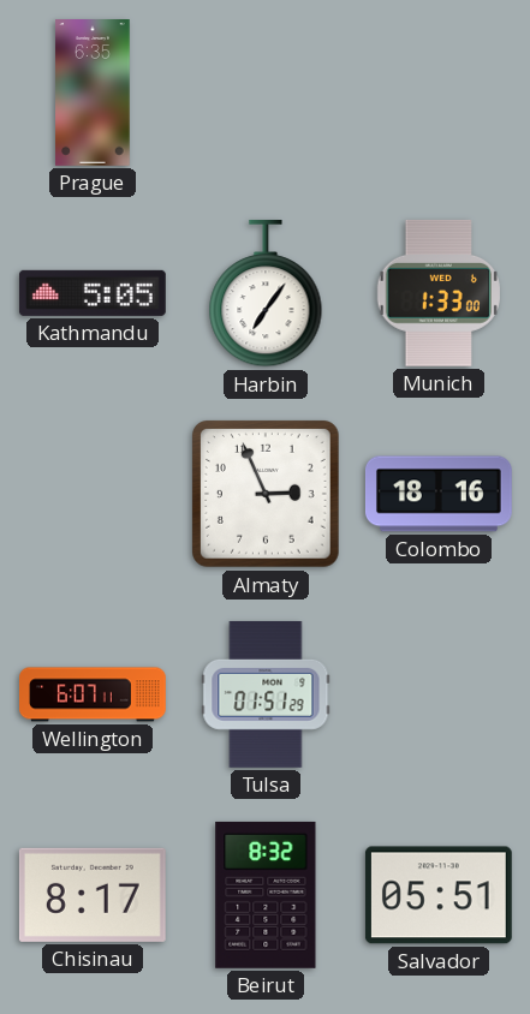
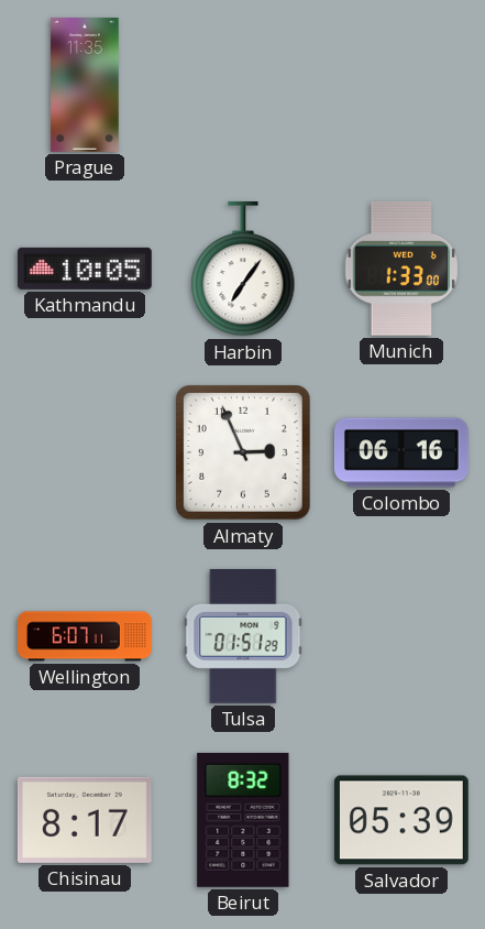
Prague: 6:35 -> 11:35
Kathmandu: 5:05 -> 10:05
Colombo: 18:16 -> 06:16
Salvador: 05:51 -> 05:39
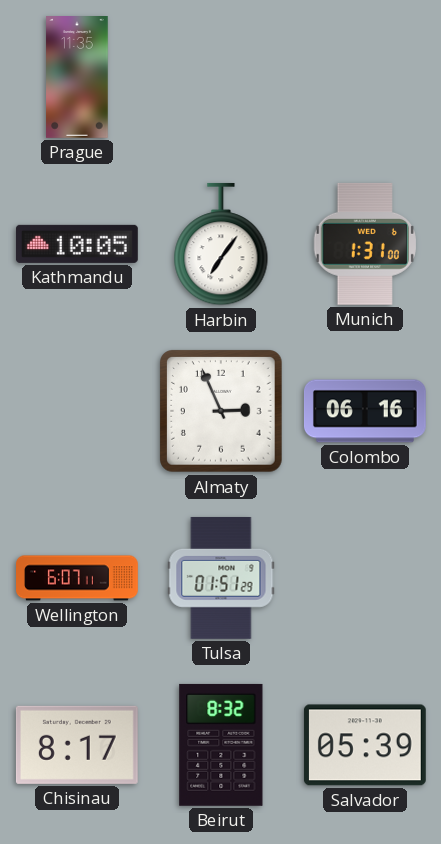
Munich: 1:33 -> 1:31
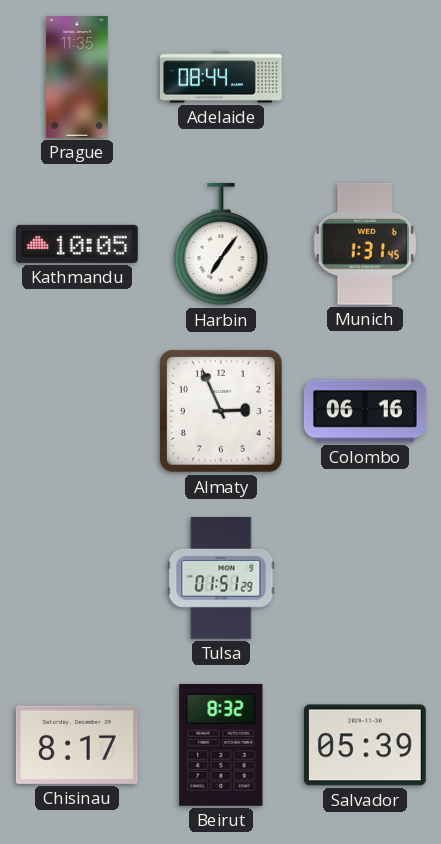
Adelaide: none -> 08:44
Munich: 1:31:00 -> 1:31:45
Wellington: 6:07 -> none
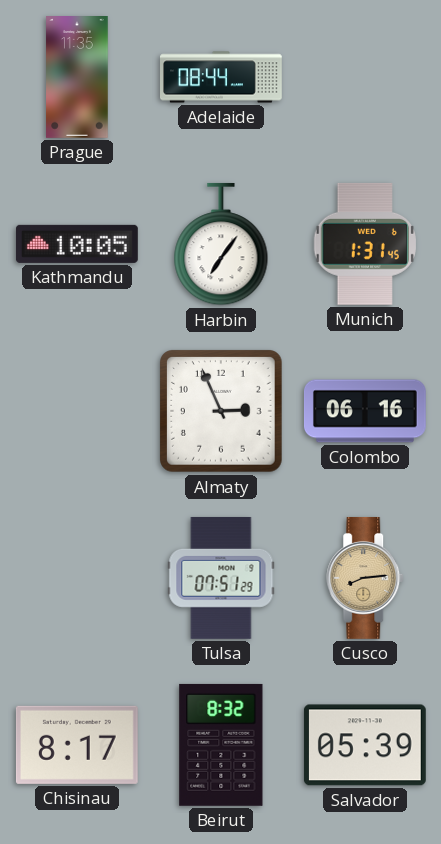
Tulsa: 01:51 -> 07:51
Cusco: none -> 8:14
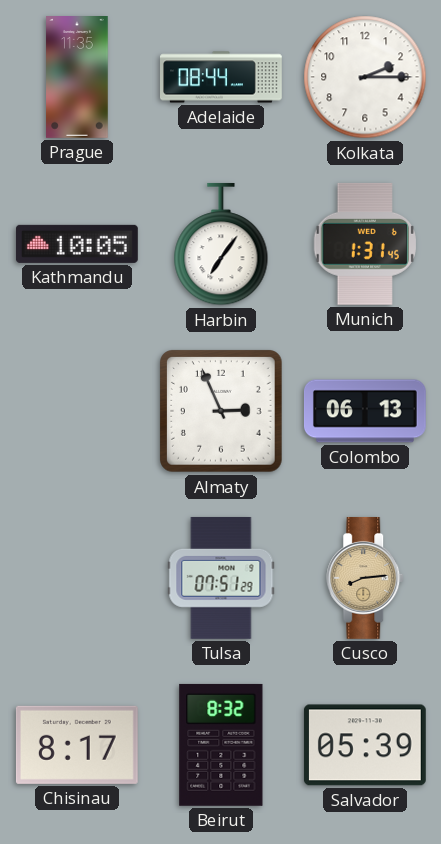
Kolkata: none -> 2:15
Colombo: 06:16 -> 06:13
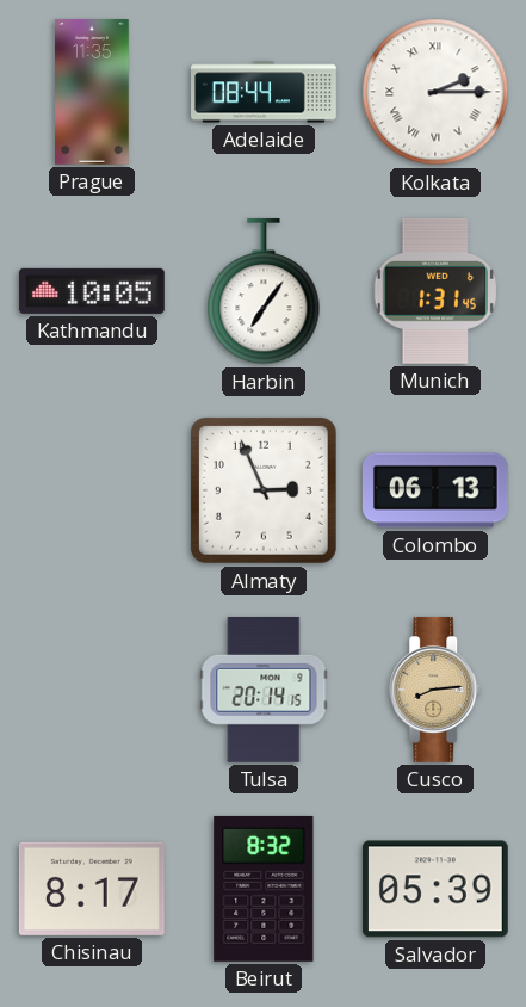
Kolkata numerals: Arabic -> Roman
Tulsa: 07:51 -> 20:14
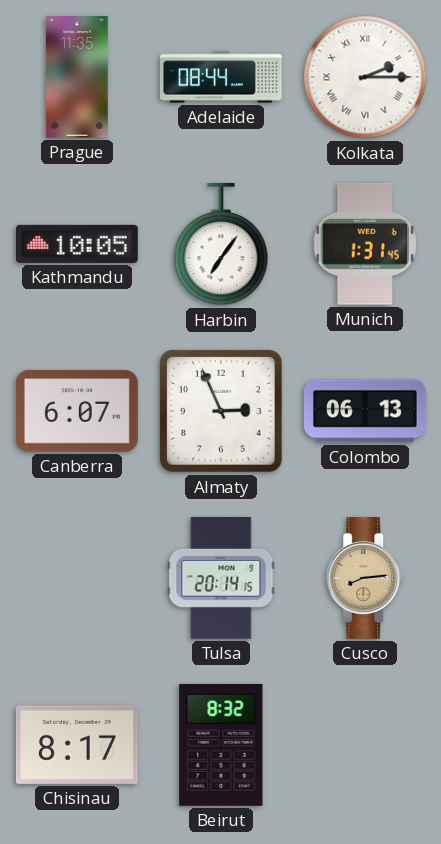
Canberra: none -> 6:07
Salvador: 05:39 -> none
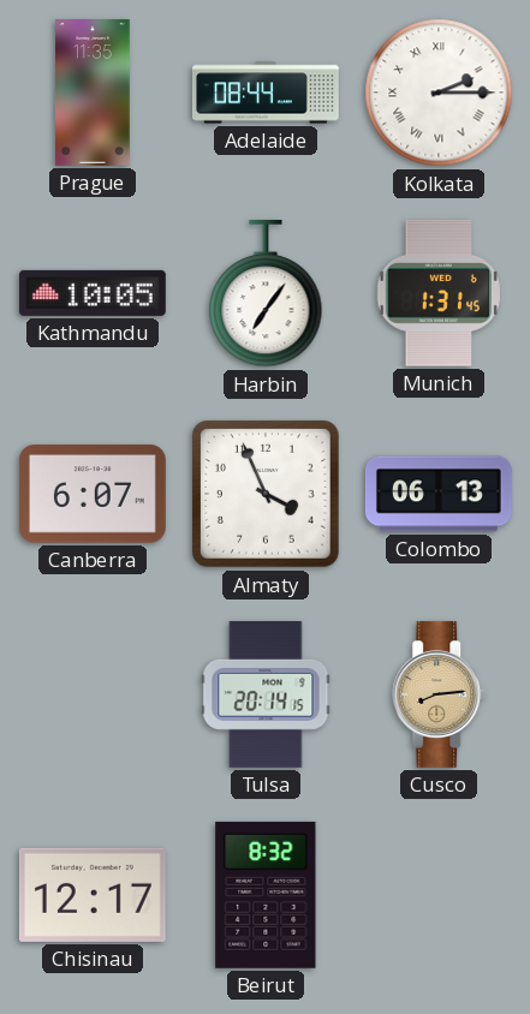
Almaty: 2:56 -> 3:56
Chisinau: 8:17 -> 12:17
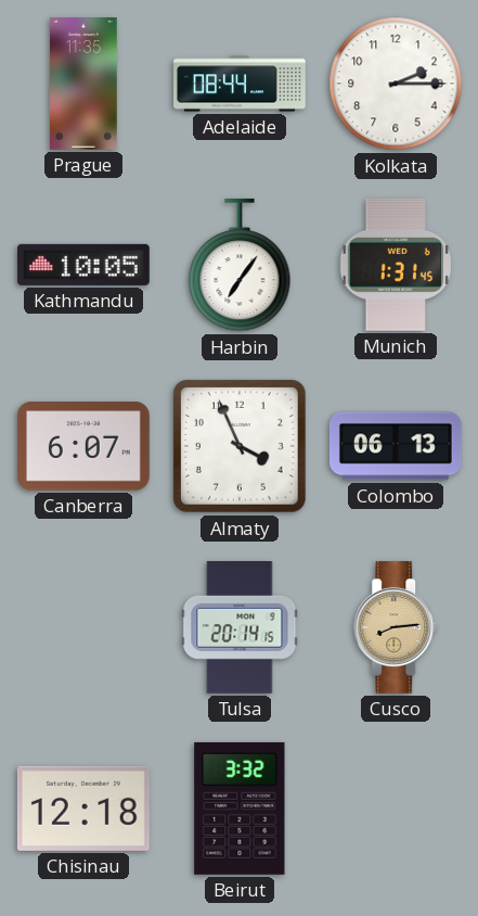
Kolkata numerals: Roman -> Arabic
Chisinau: 12:17 -> 12:18
Beirut: 8:32 -> 3:32
